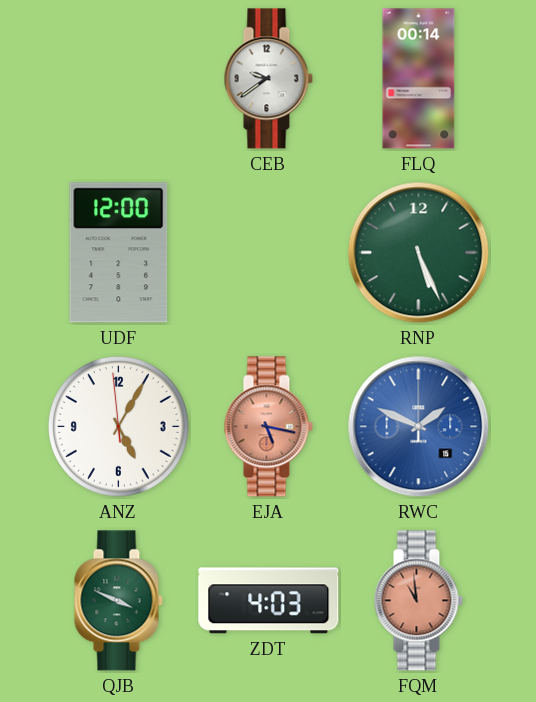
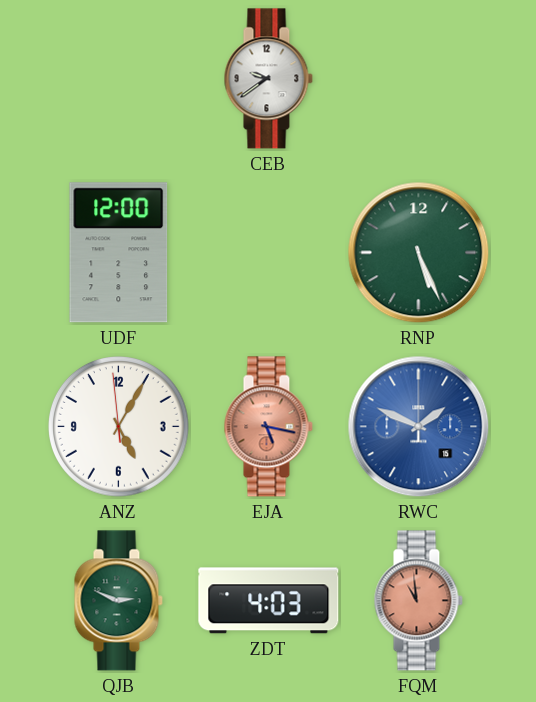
FLQ: 00:14 -> none
QJB: 3:49 -> 2:49
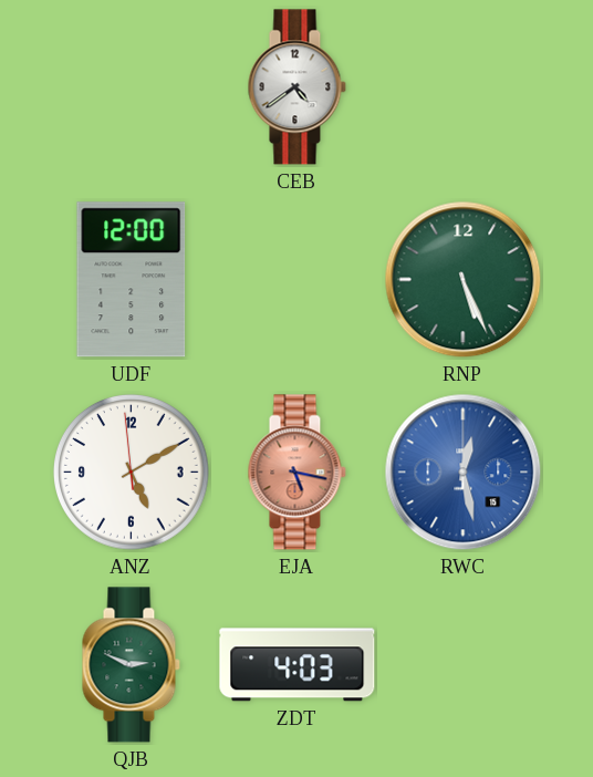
CEB: 9:39 -> 4:39
ANZ: 5:04 -> 5:09
RWC: 1:49 -> 12:28
FQM: 10:59 -> none
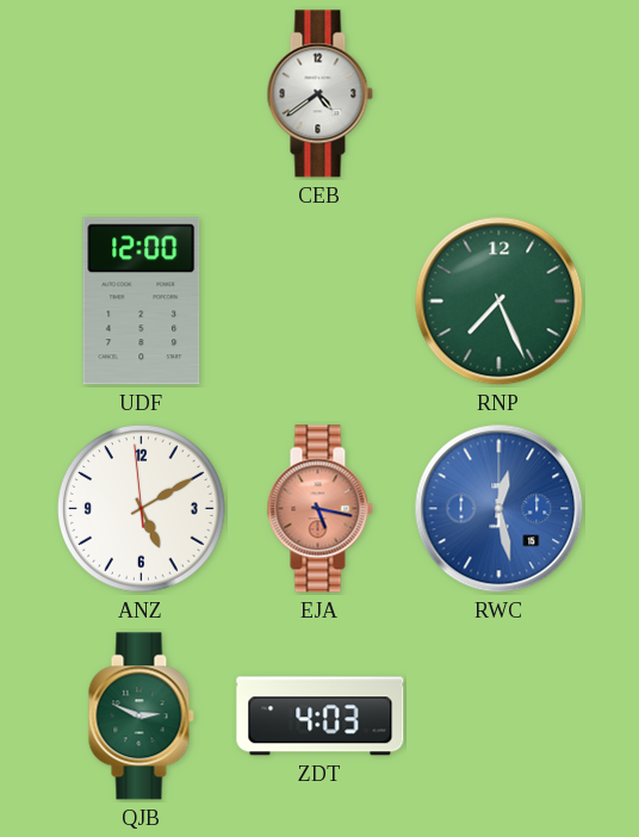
RNP: 5:26 -> 7:26
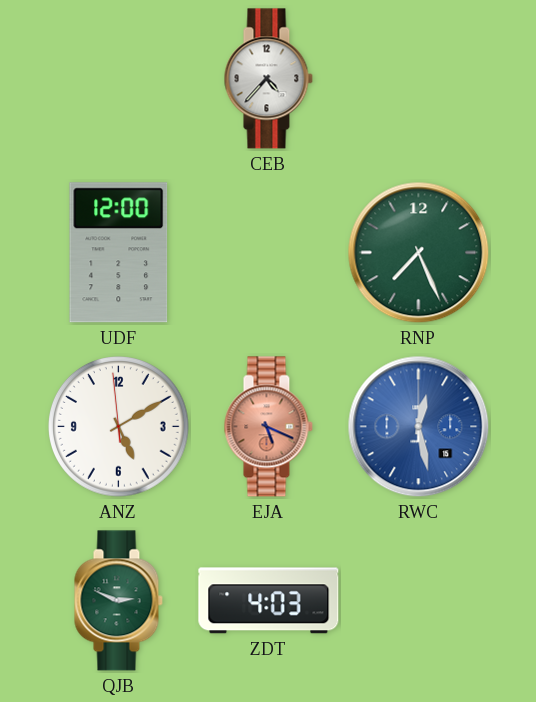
CEB: 4:39 -> 4:37
EJA: 5:17 -> 5:19
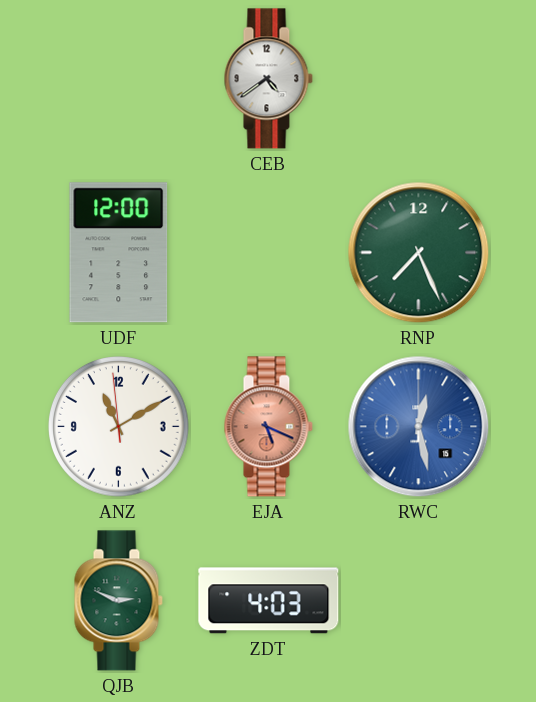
CEB: 4:37 -> 4:39
ANZ: 5:09 -> 11:09
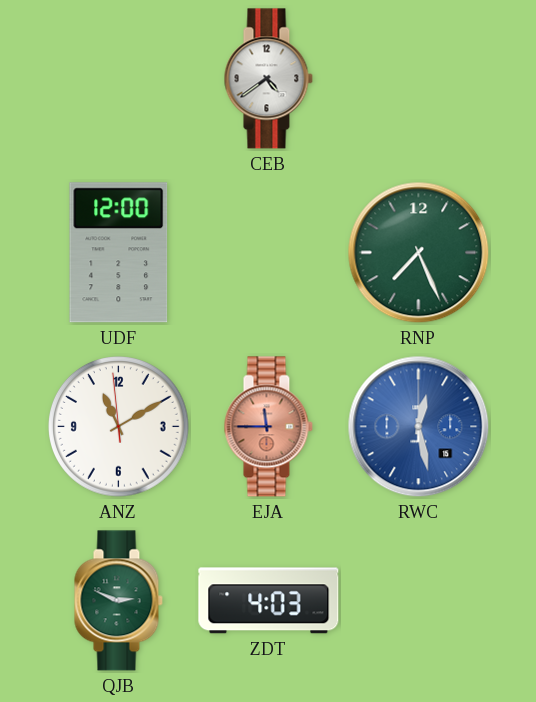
EJA: 5:19 -> 11:45
